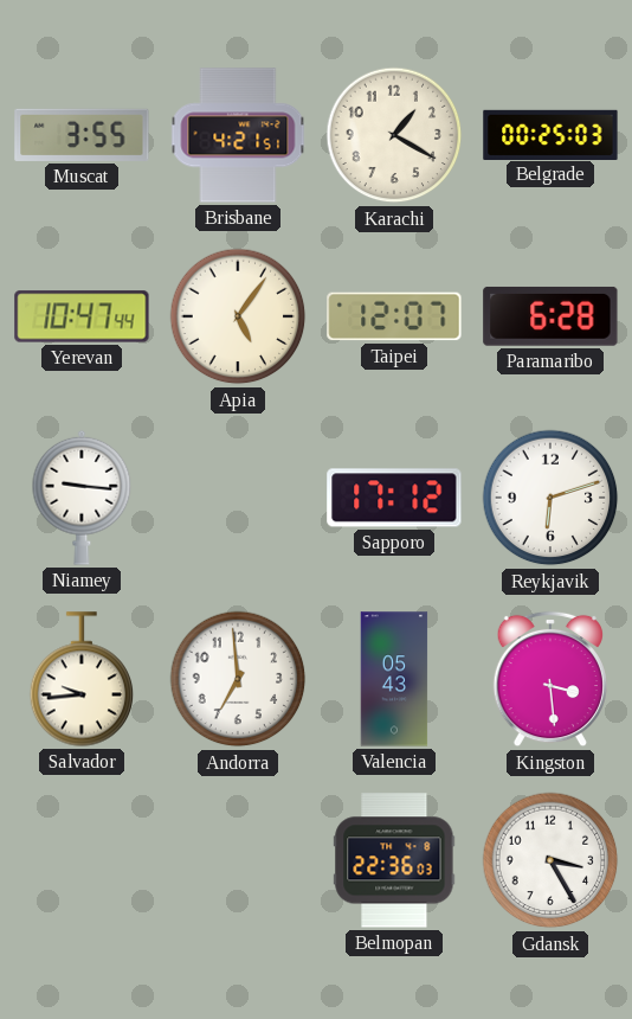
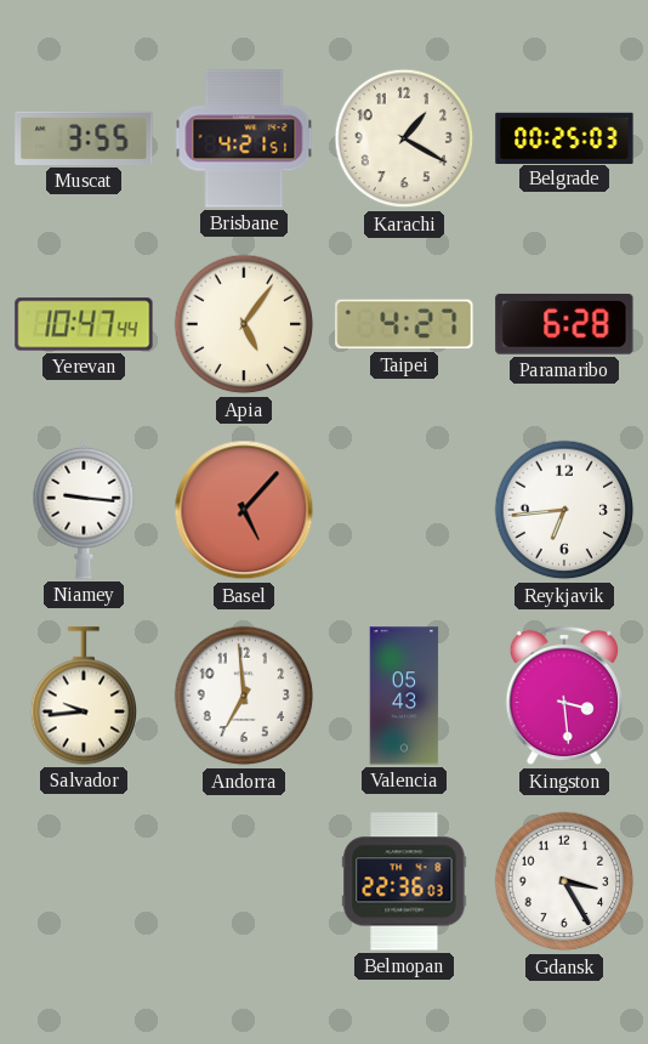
Taipei: 12:07 -> 4:27
Basel: none -> 5:07
Sapporo: 17:12 -> none
Reykjavik: 6:12 -> 6:44
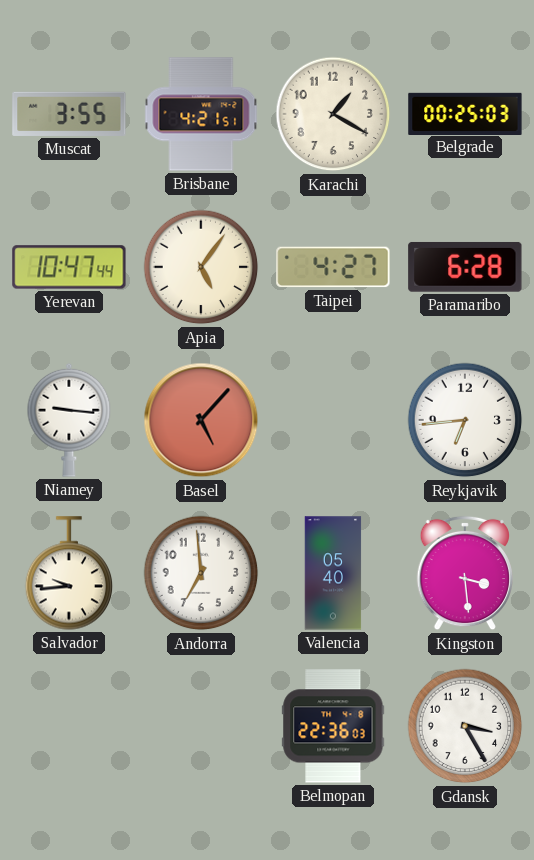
Valencia: 05:43 -> 05:40
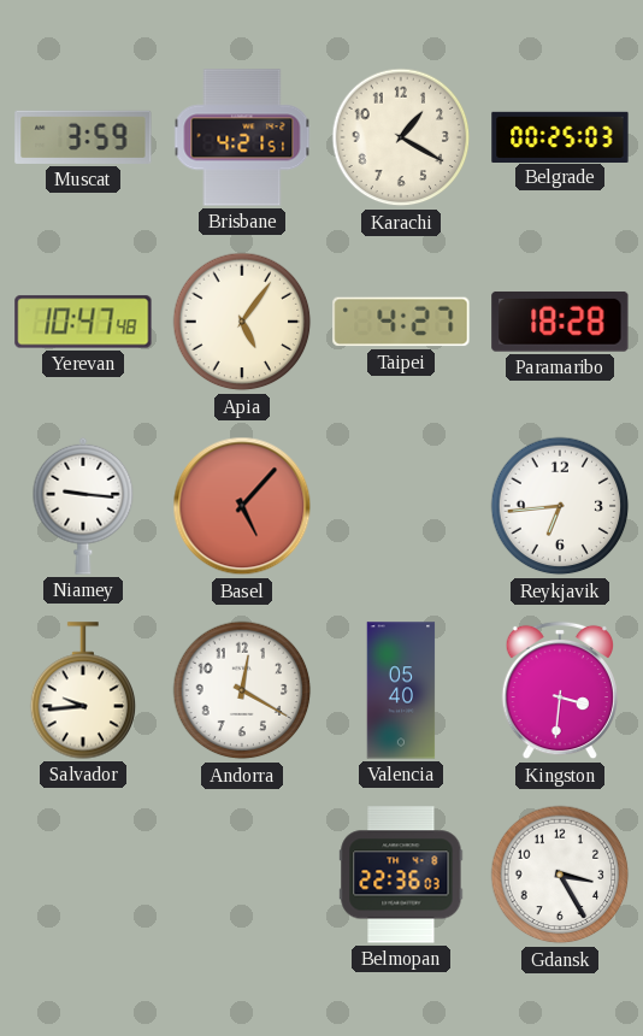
Muscat: 3:55 -> 3:59
Yerevan: 10:47:44 -> 10:47:48
Paramaribo: 6:28 -> 18:28
Andorra: 6:59 -> 12:20
Kingston: 3:29 -> 3:31
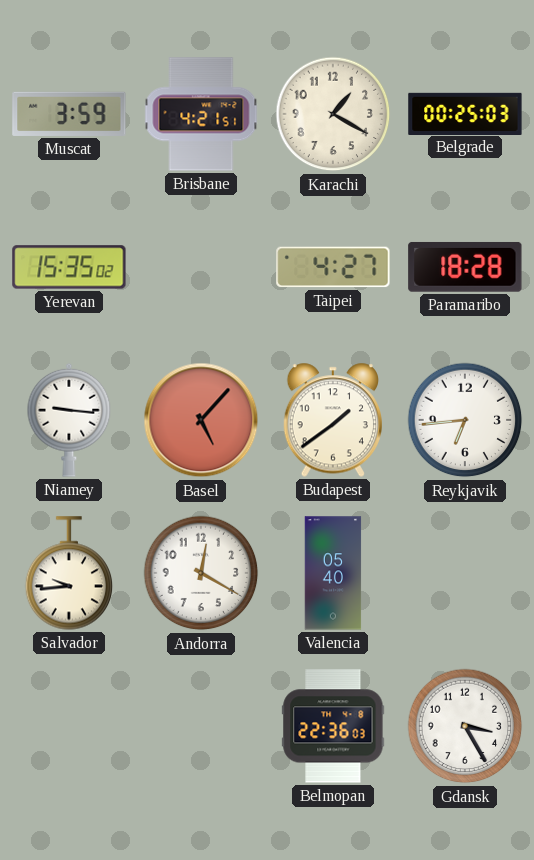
Yerevan: 10:47 -> 15:35
Apia: 5:06 -> none
Budapest: none -> 1:39
Kingston: 3:31 -> none
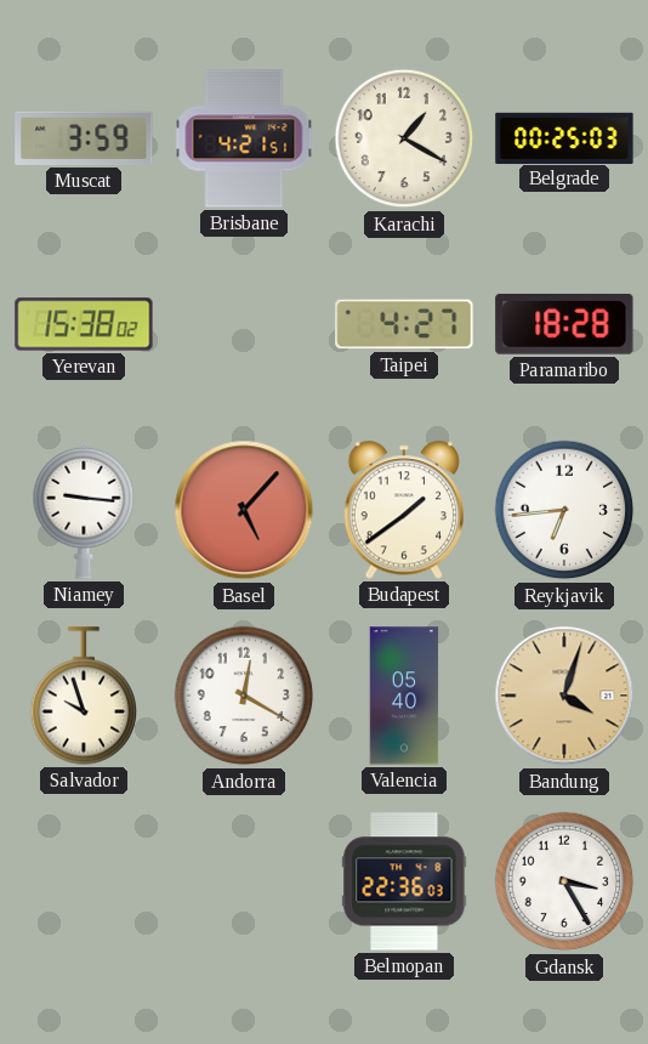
Yerevan: 15:35 -> 15:38
Salvador: 9:44 -> 9:57
Bandung: none -> 4:03
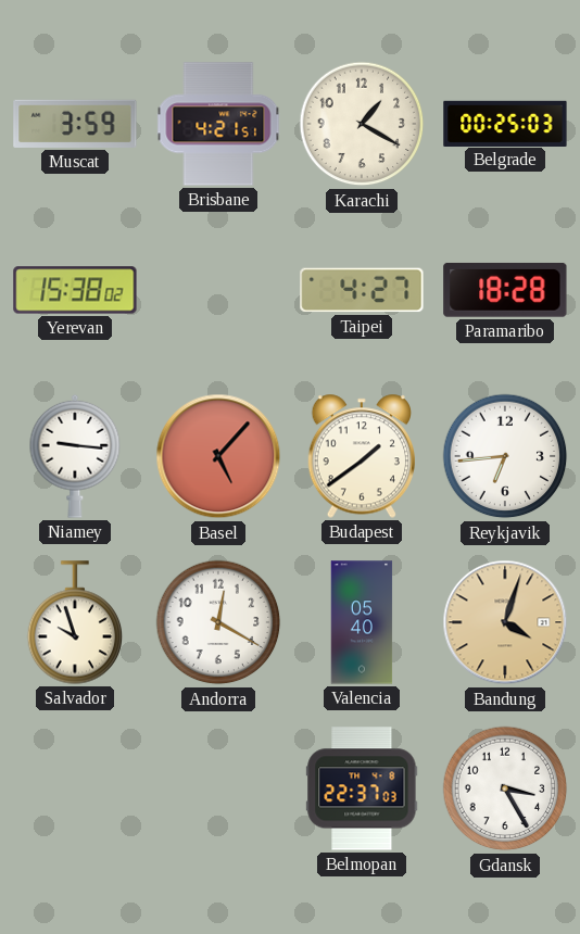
Belmopan: 22:36 -> 22:37
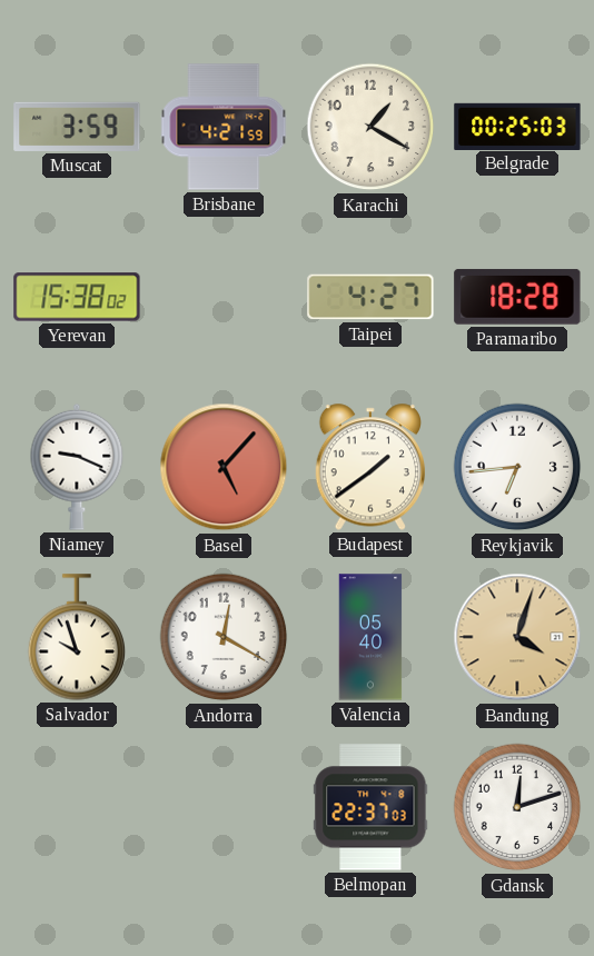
Brisbane: 4:21:51 -> 4:21:59
Niamey: 9:16 -> 9:19
Gdansk: 3:25 -> 12:12
